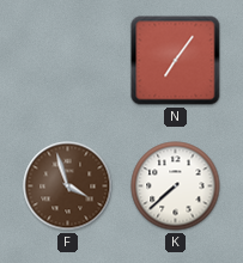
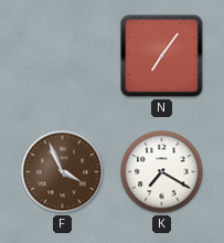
F: 3:57 -> 3:56
K: 7:38 -> 7:20
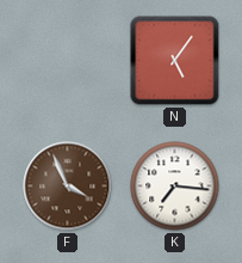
N: 7:06 -> 5:06
K: 7:20 -> 7:16
